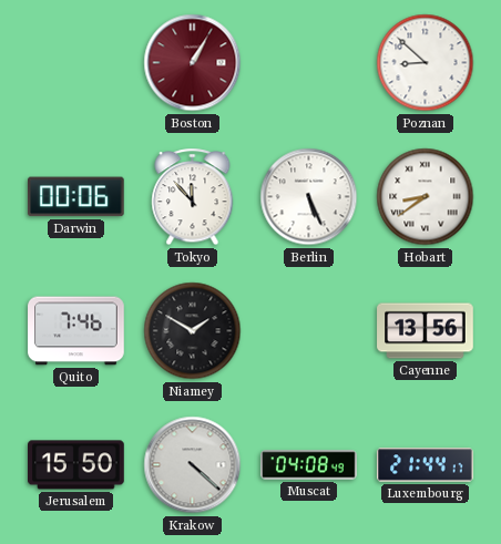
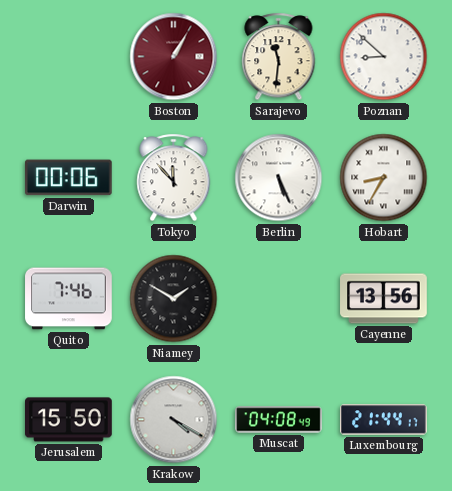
Sarajevo: none -> 11:31
Hobart: 8:39 -> 8:35
Krakow: 4:22 -> 4:20
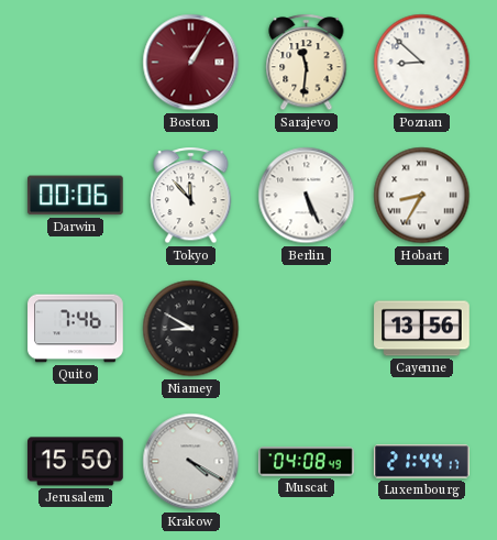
Niamey: 1:50 -> 8:50
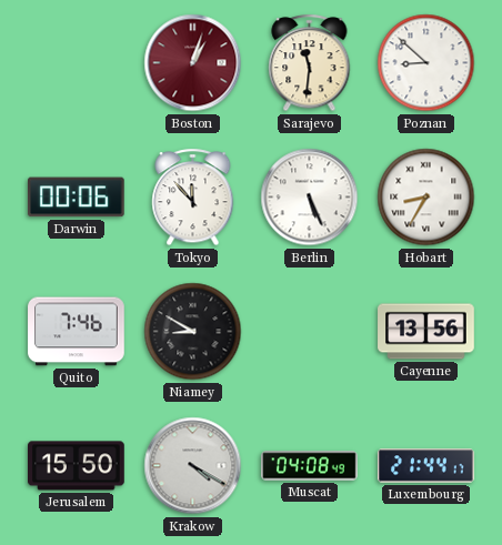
Boston: 1:05 -> 1:03
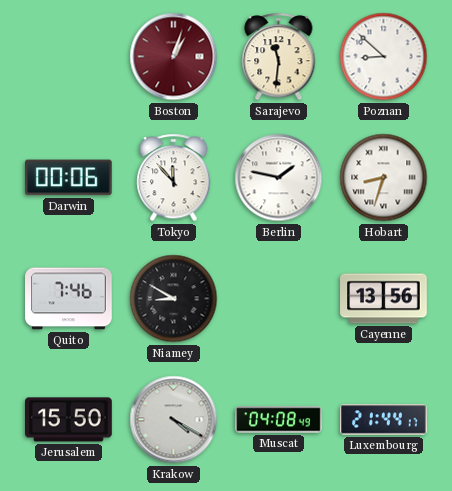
Berlin: 5:26 -> 1:47
Hobart: 8:35 -> 8:33
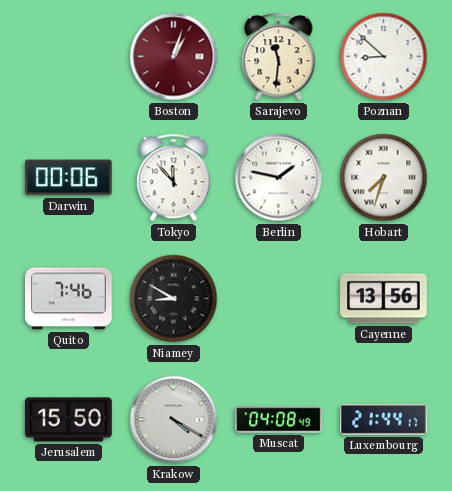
Hobart: 8:33 -> 7:33
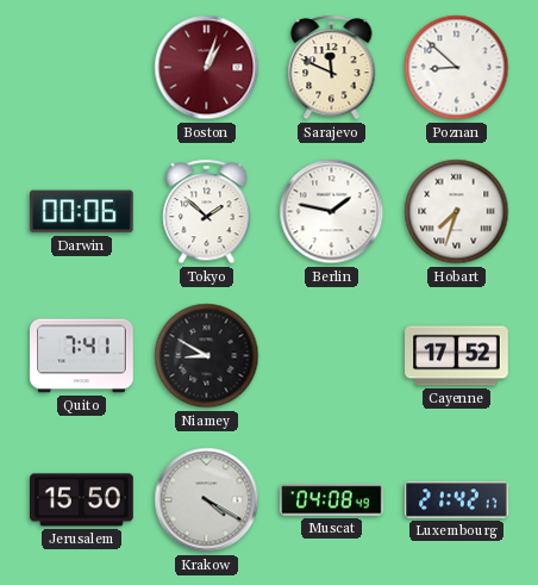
Sarajevo: 11:31 -> 11:49
Tokyo: 11:53 -> 1:52
Quito: 7:46 -> 7:41
Cayenne: 13:56 -> 17:52
Luxembourg: 21:44 -> 21:42
